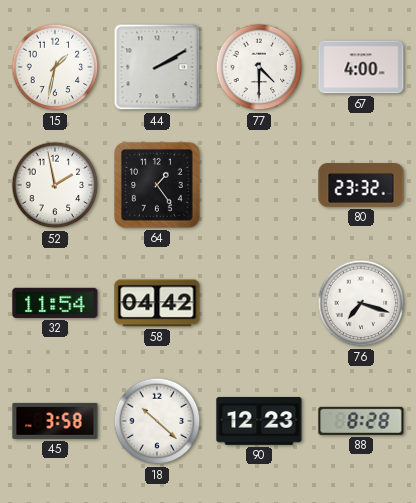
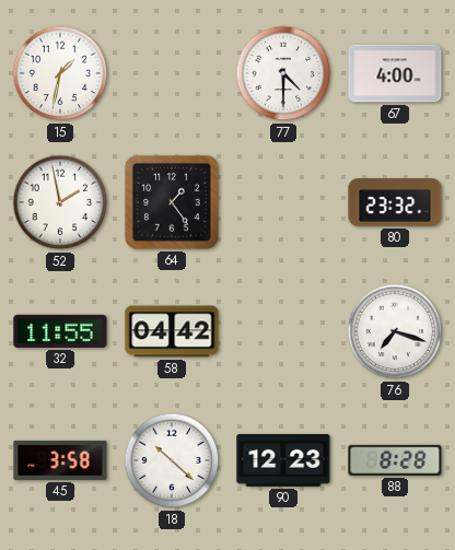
44: 2:10 -> none
32: 11:54 -> 11:55
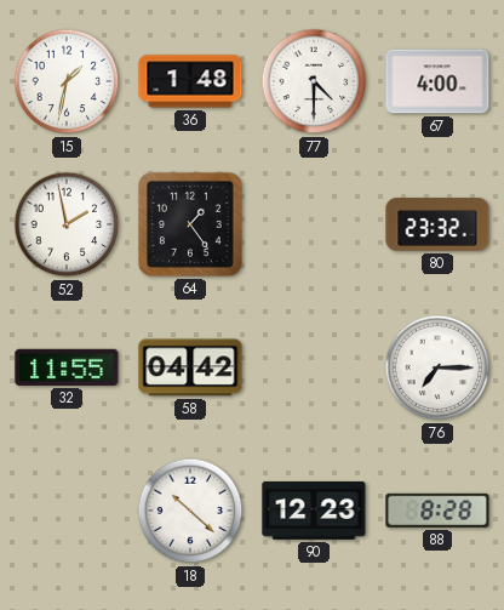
36: none -> 1:48
76: 7:18 -> 7:15
45: 3:58 -> none
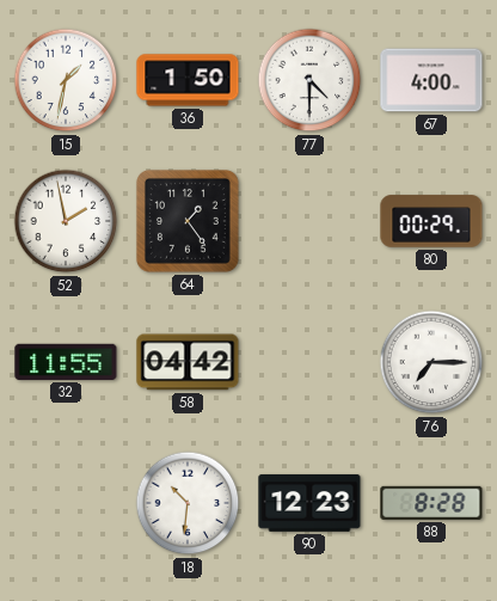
36: 1:48 -> 1:50
80: 23:32 -> 00:29
18: 10:22 -> 10:31
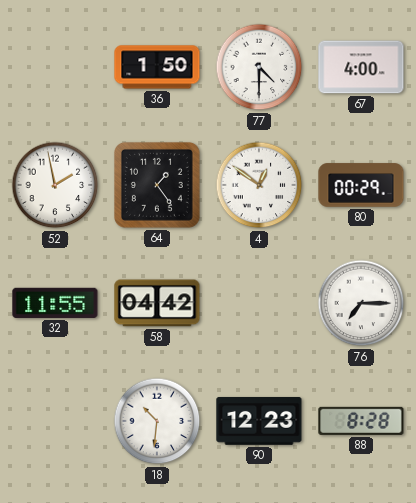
15: 1:32 -> none
4: none -> 12:51
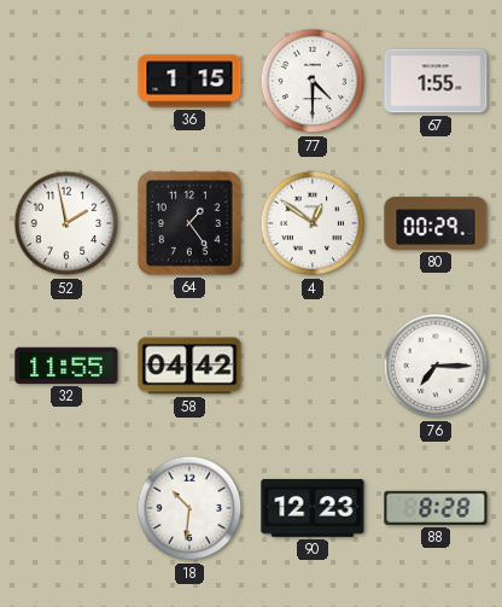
36: 1:50 -> 1:15
67: 4:00 -> 1:55
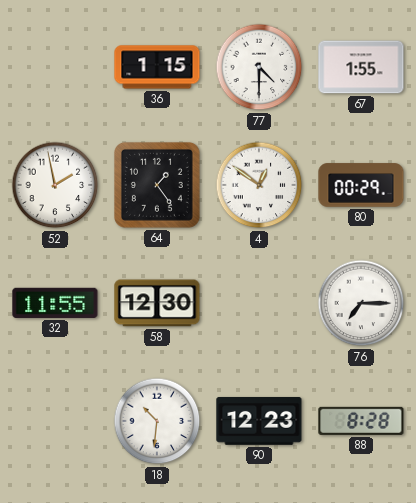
58: 04:42 -> 12:30
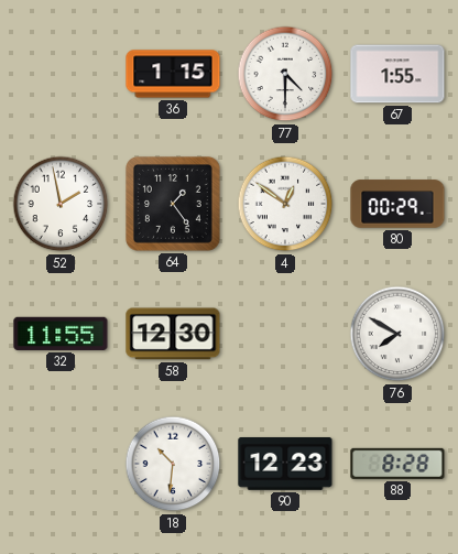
76: 7:15 -> 7:50
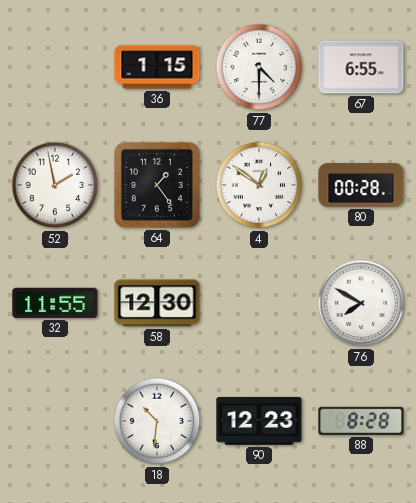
67: 1:55 -> 6:55
80: 00:29 -> 00:28
